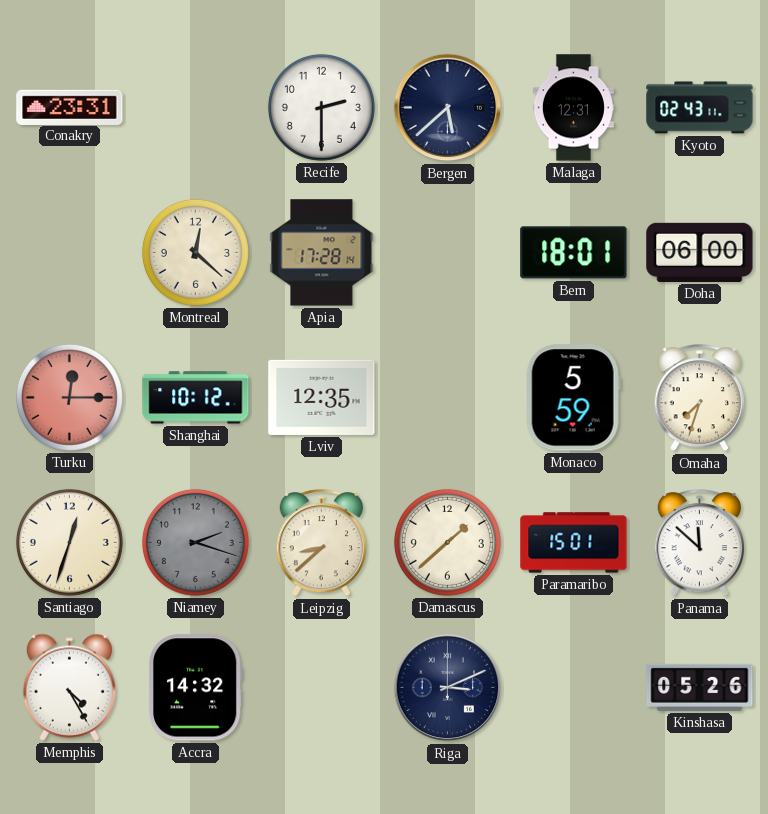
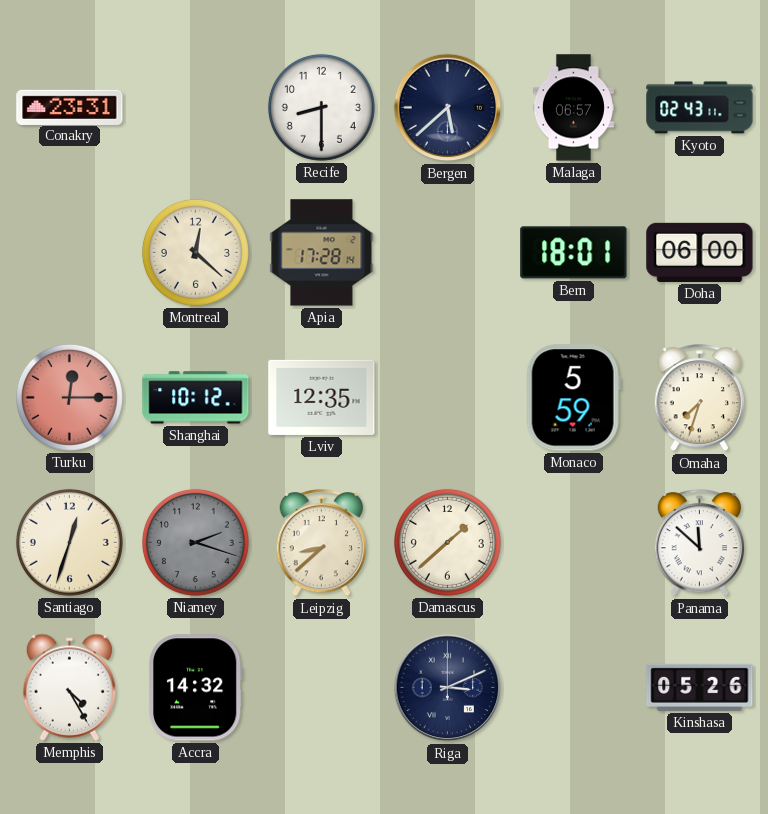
Recife: 2:30 -> 8:30
Malaga: 12:31 -> 06:57
Paramaribo: 15:01 -> none
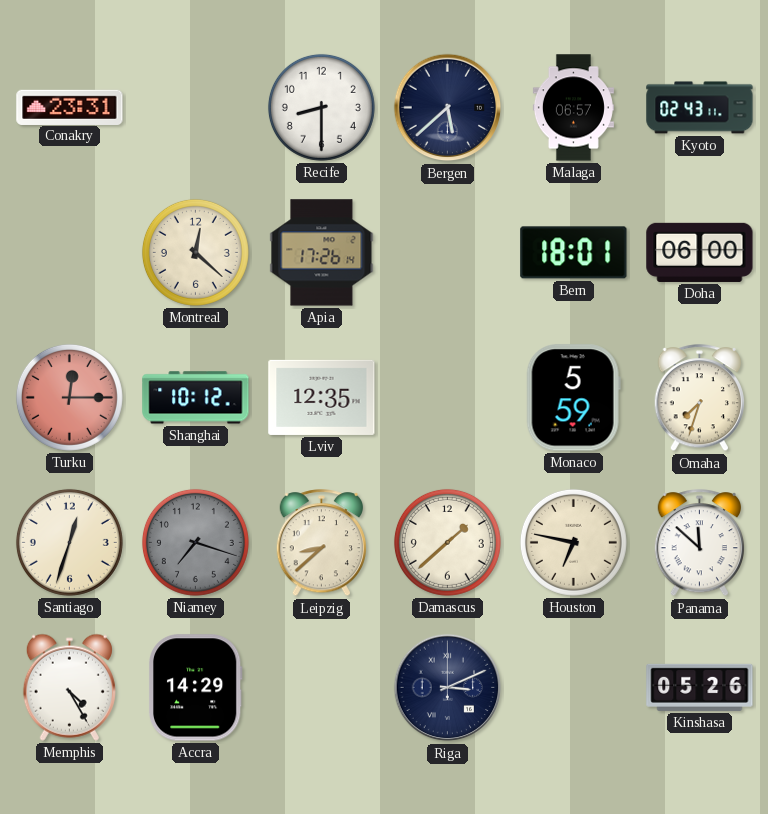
Apia: 17:28 -> 17:26
Niamey: 2:18 -> 7:18
Houston: none -> 6:47
Accra: 14:32 -> 14:29
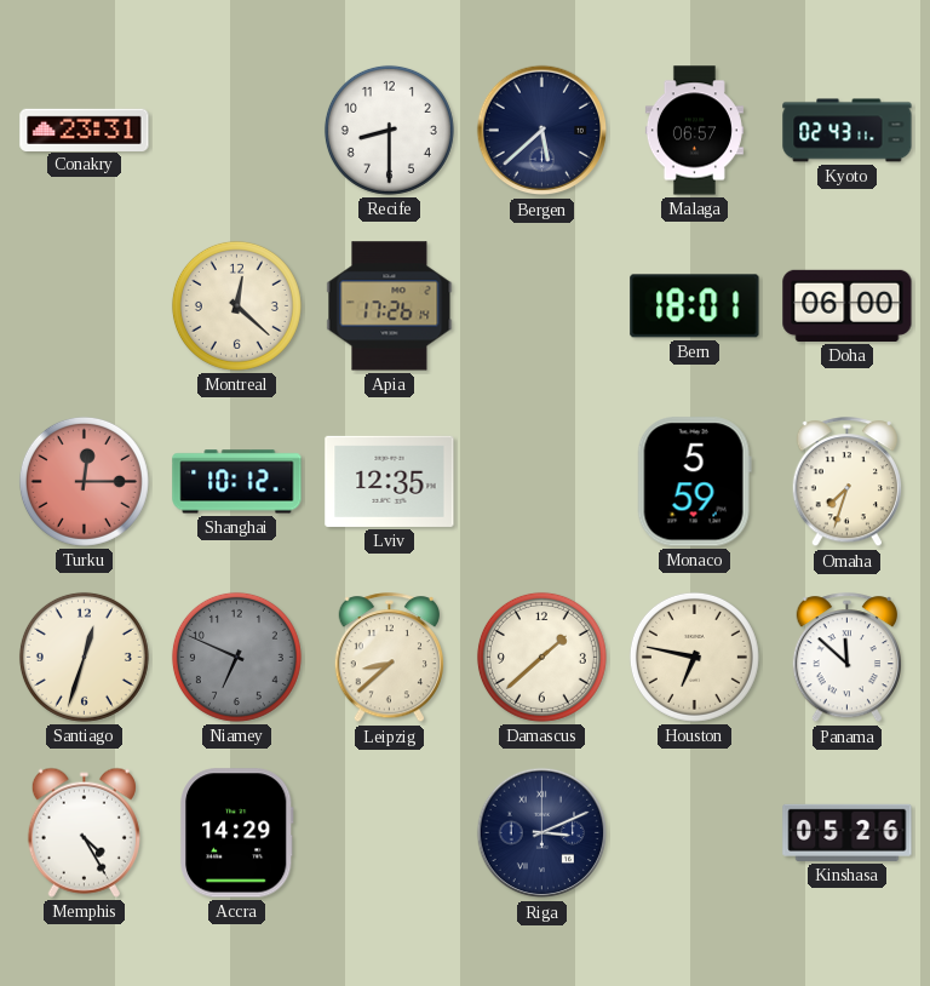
Niamey: 7:18 -> 6:49
